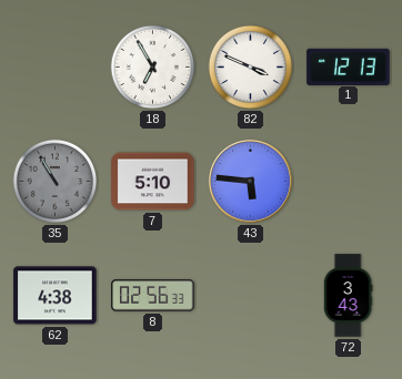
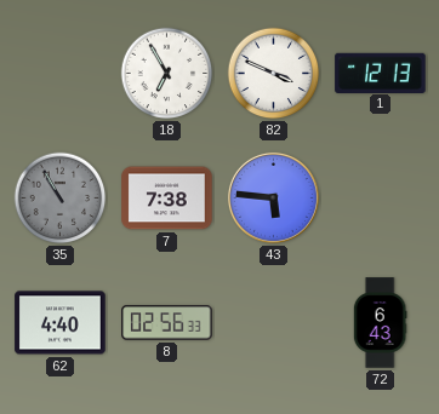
7: 5:10 -> 7:38
62: 4:38 -> 4:40
72: 3:43 -> 6:43
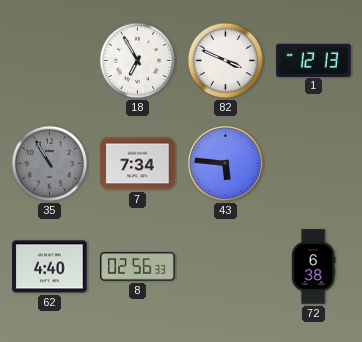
7: 7:38 -> 7:34
72: 6:43 -> 6:38
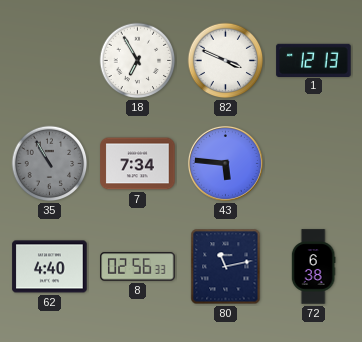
80: none -> 11:13
